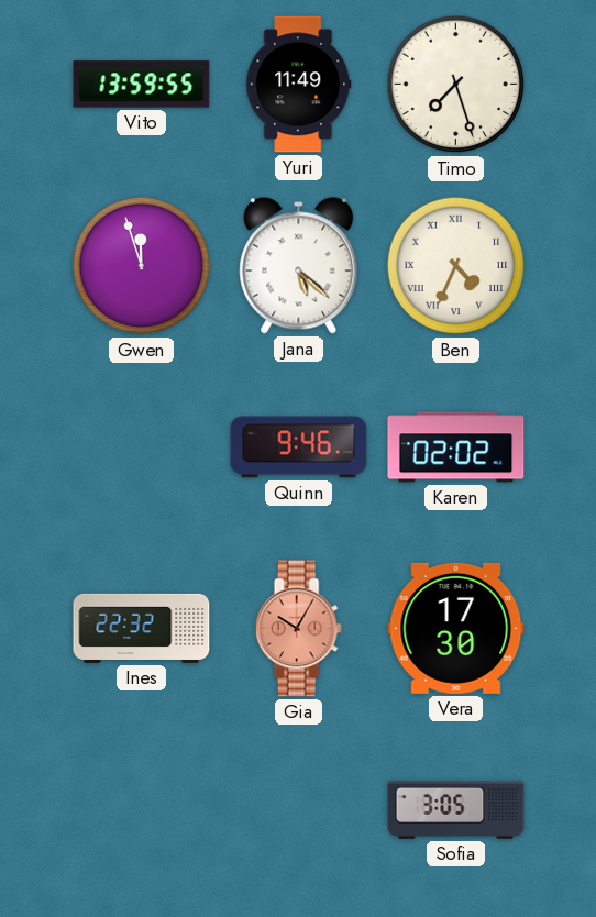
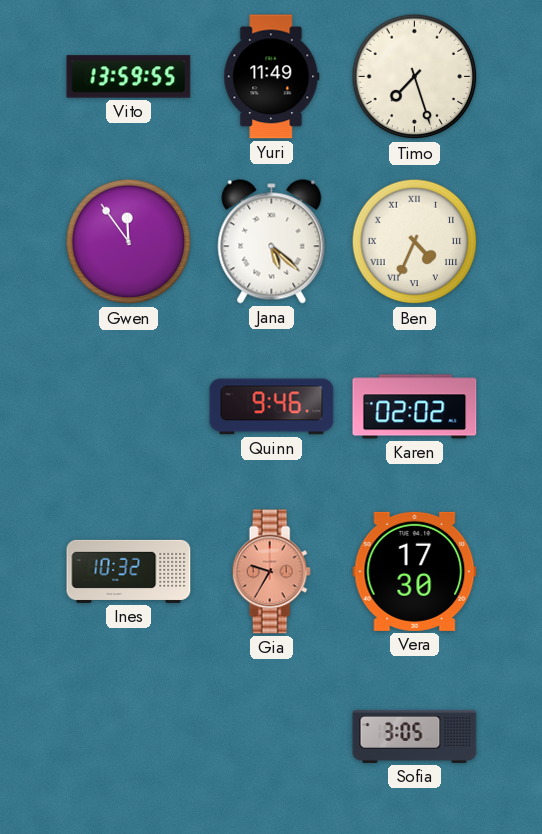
Gwen: 11:57 -> 11:54
Ines: 22:32 -> 10:32
Gia: 10:05 -> 9:35
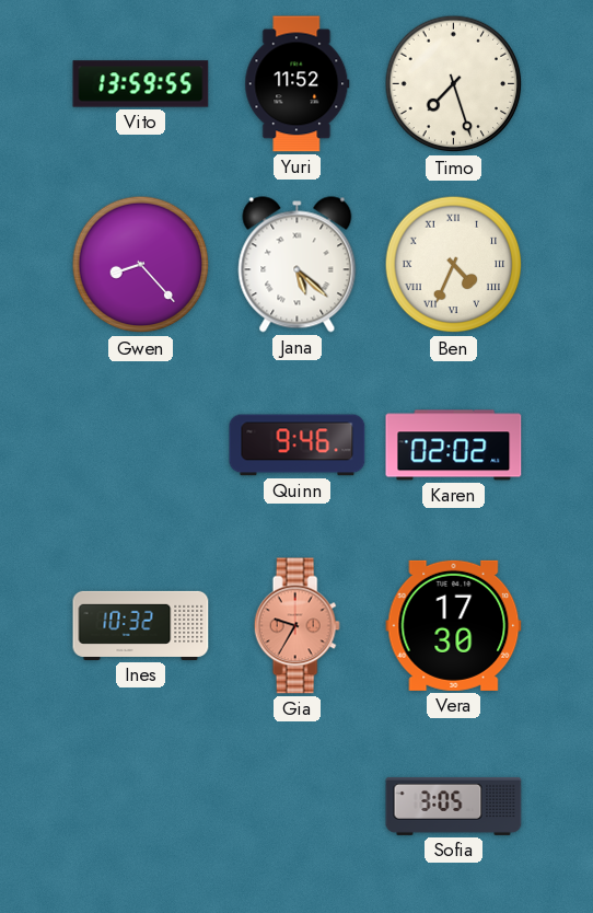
Yuri: 11:49 -> 11:52
Gwen: 11:54 -> 8:23
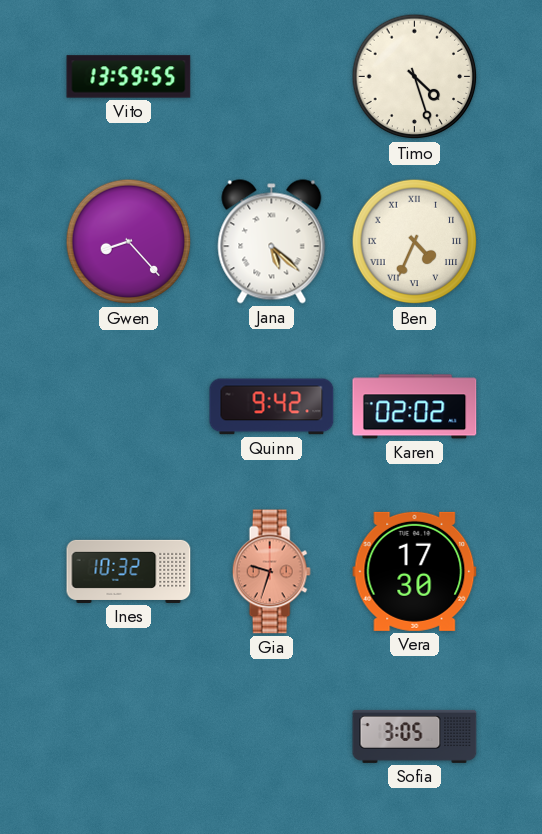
Yuri: 11:52 -> none
Timo: 7:27 -> 4:27
Quinn: 9:46 -> 9:42
Gia: 9:35 -> 9:33
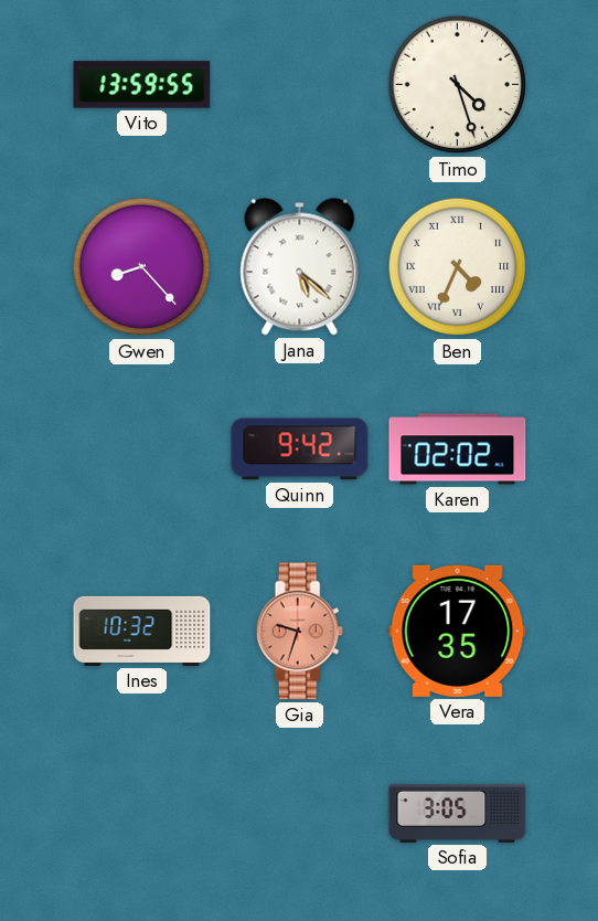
Vera: 17:30 -> 17:35
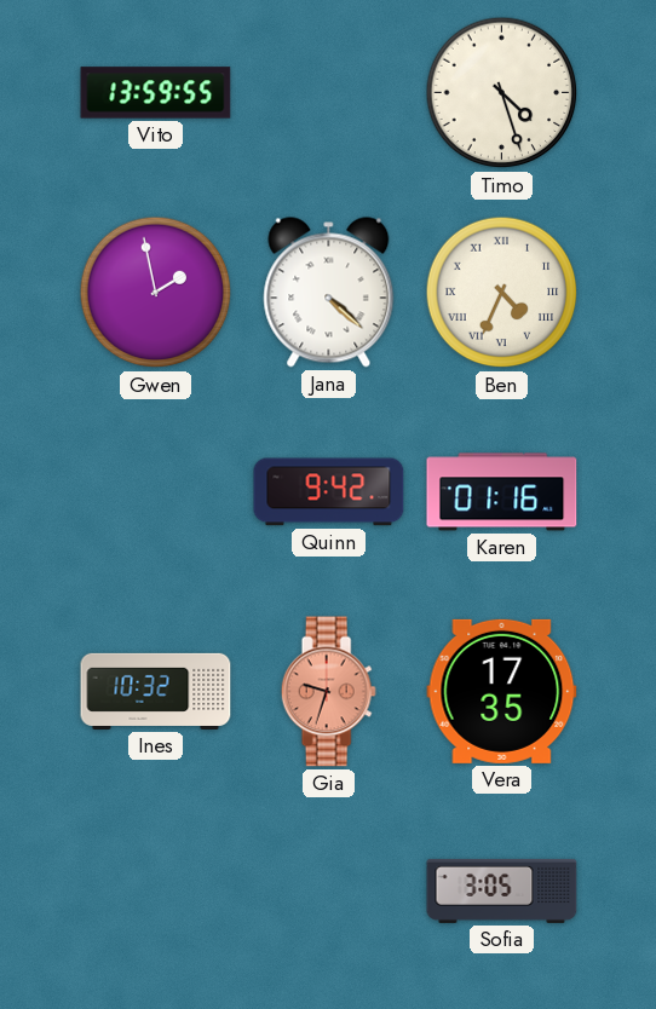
Gwen: 8:23 -> 1:58
Jana: 5:22 -> 4:22
Karen: 02:02 -> 01:16
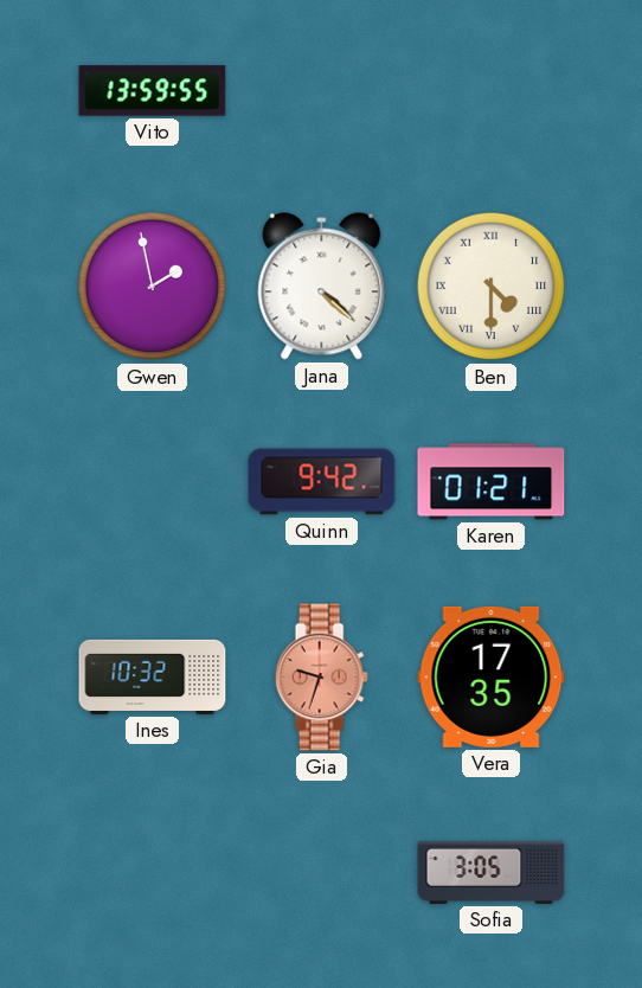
Timo: 4:27 -> none
Ben: 4:34 -> 4:30
Karen: 01:16 -> 01:21
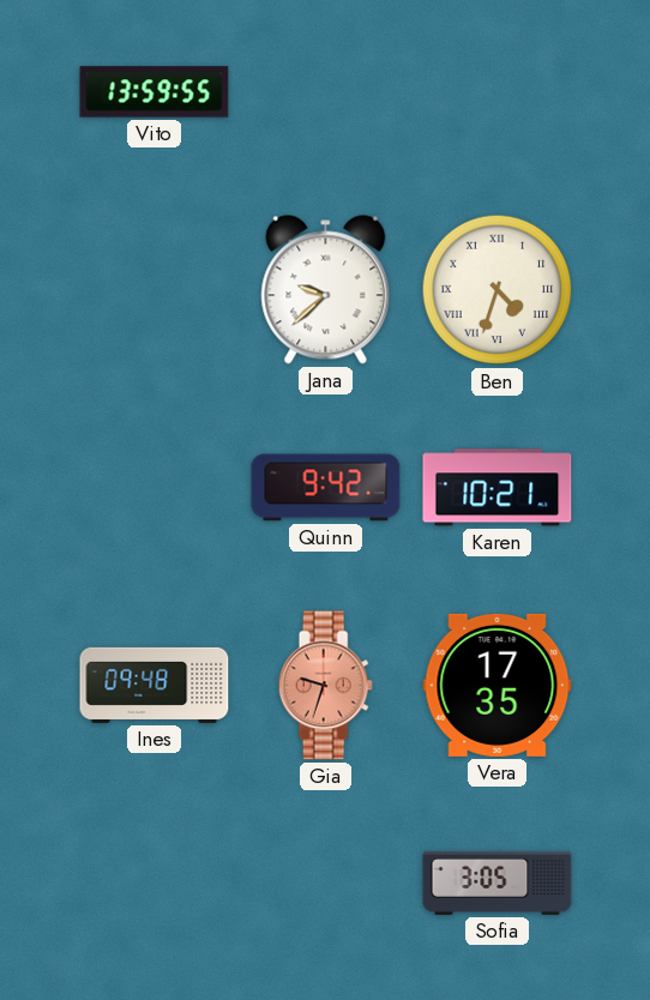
Gwen: 1:58 -> none
Jana: 4:22 -> 9:38
Ben: 4:30 -> 4:33
Karen: 01:21 -> 10:21
Ines: 10:32 -> 09:48
